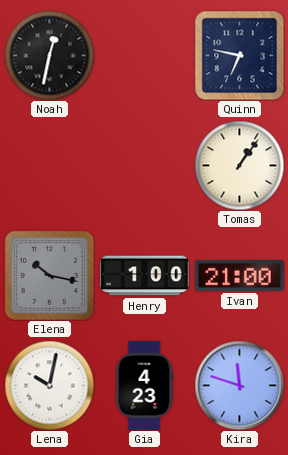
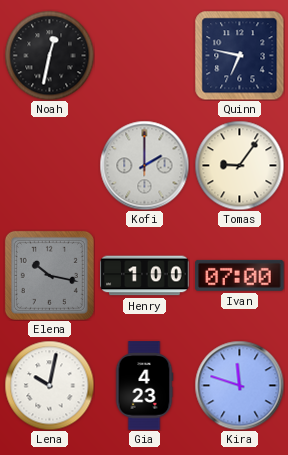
Kofi: none -> 2:00
Tomas: 1:06 -> 9:06
Ivan: 21:00 -> 07:00
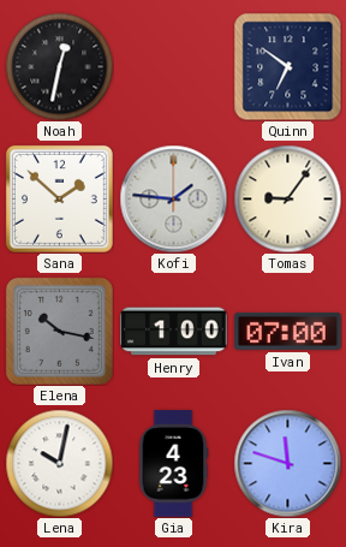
Quinn: 6:47 -> 6:51
Sana: none -> 1:52
Kofi: 2:00 -> 1:46
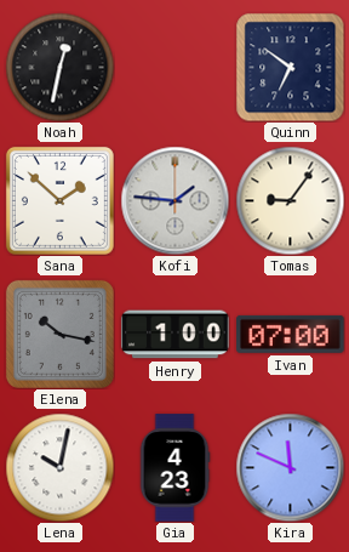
Kira: 11:48 -> 11:49
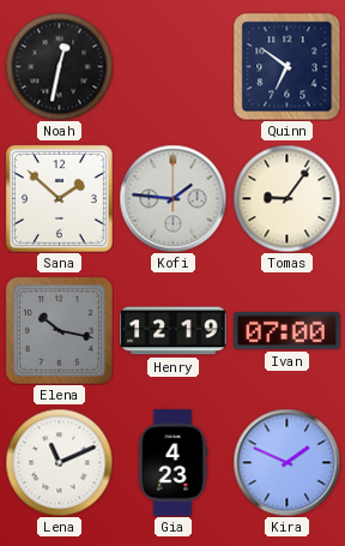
Henry: 1:00 -> 12:19
Lena: 10:02 -> 11:11
Kira: 11:49 -> 1:49
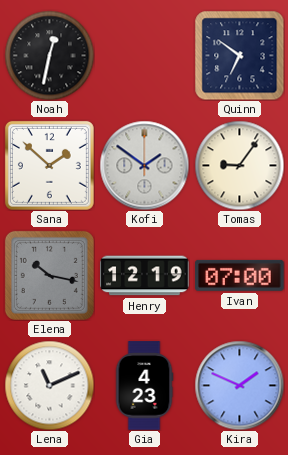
Kofi: 1:46 -> 1:51
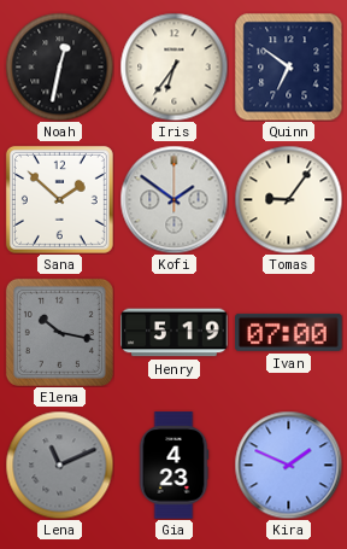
Iris: none -> 6:36
Henry: 12:19 -> 5:19
Lena dial: white -> grey
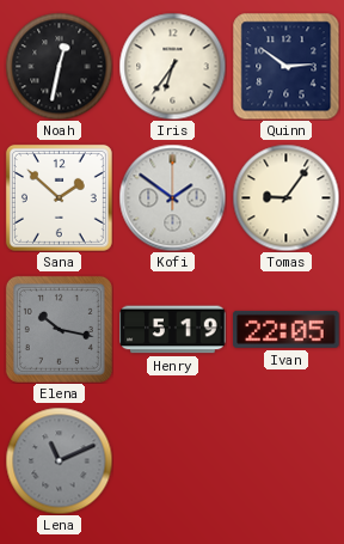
Quinn: 6:51 -> 2:51
Ivan: 07:00 -> 22:05
Gia: 4:23 -> none
Kira: 1:49 -> none
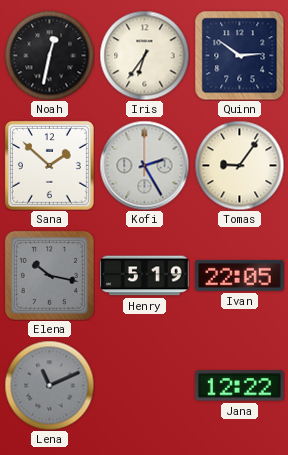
Kofi: 1:51 -> 2:25
Jana: none -> 12:22
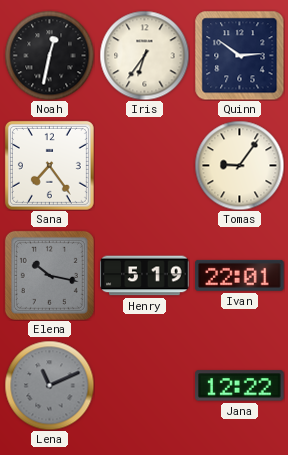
Sana: 1:52 -> 7:24
Kofi: 2:25 -> none
Ivan: 22:05 -> 22:01
